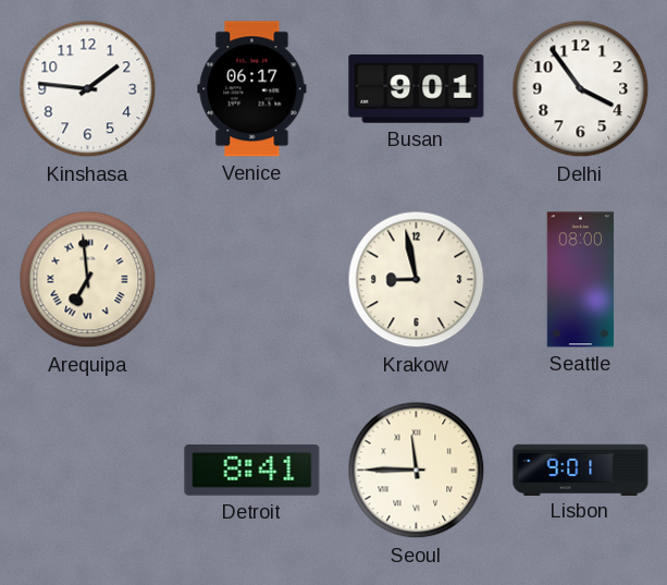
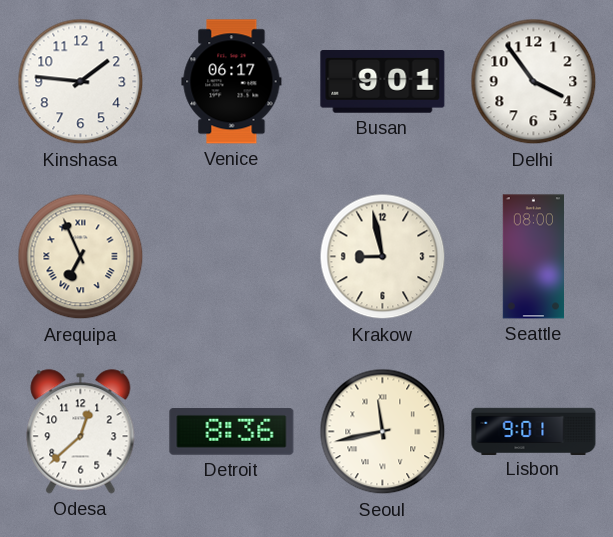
Arequipa: 6:59 -> 6:56
Odesa: none -> 12:38
Detroit: 8:41 -> 8:36
Seoul: 11:45 -> 11:43
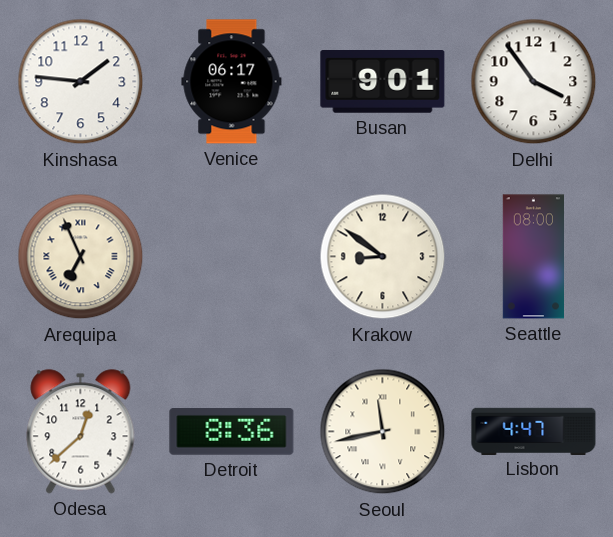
Krakow: 8:58 -> 8:51
Lisbon: 9:01 -> 4:47
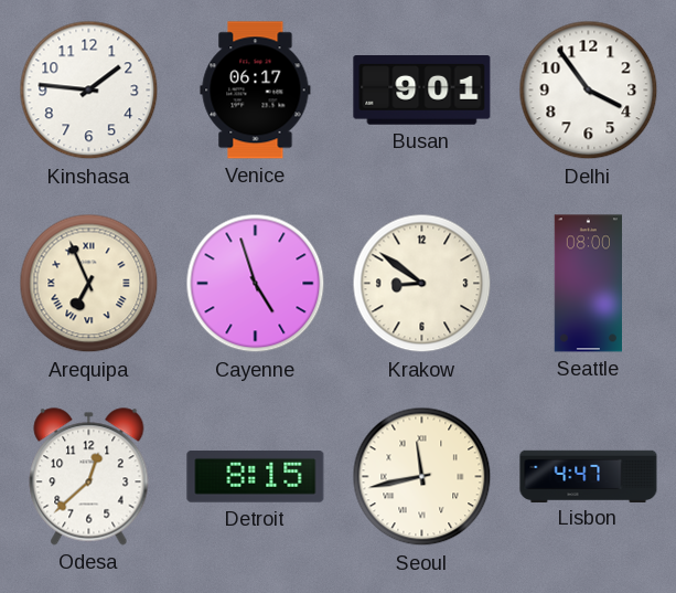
Cayenne: none -> 4:57
Detroit: 8:36 -> 8:15
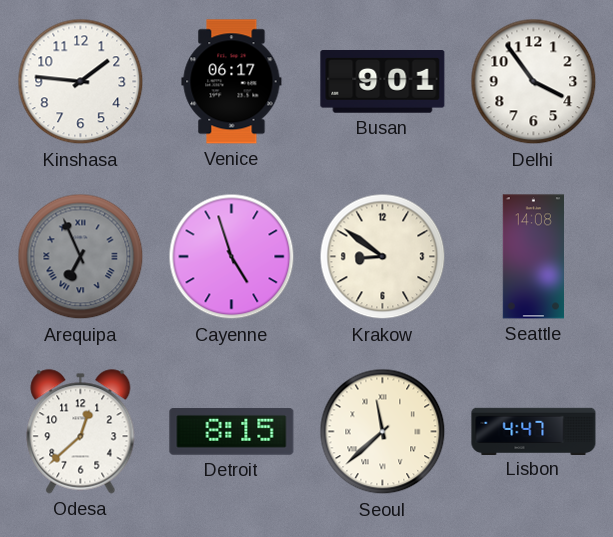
Arequipa dial: cream -> grey
Seattle: 08:00 -> 14:08
Seoul: 11:43 -> 11:38
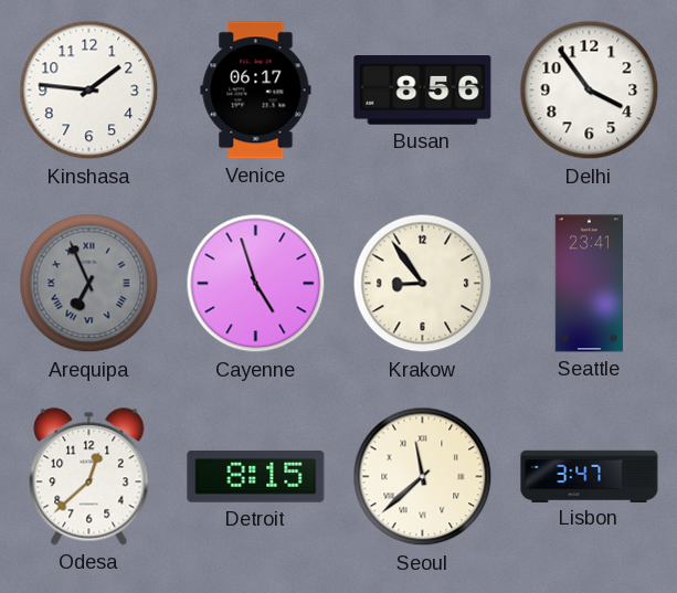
Busan: 9:01 -> 8:56
Krakow: 8:51 -> 8:54
Seattle: 14:08 -> 23:41
Lisbon: 4:47 -> 3:47
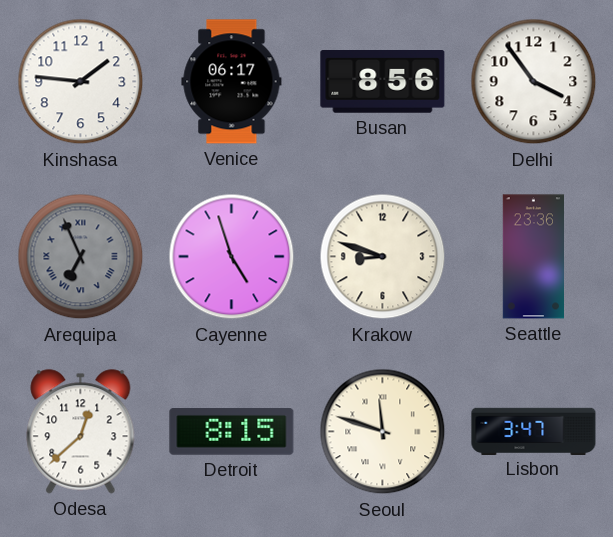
Krakow: 8:54 -> 8:48
Seattle: 23:41 -> 23:36
Seoul: 11:38 -> 11:48
